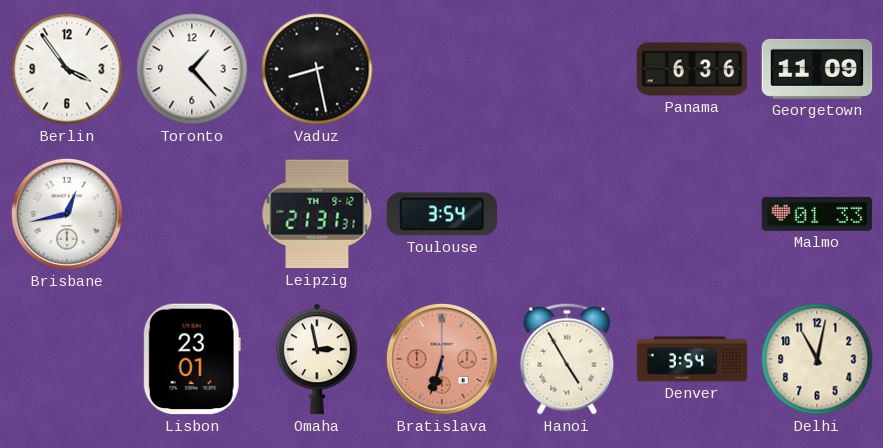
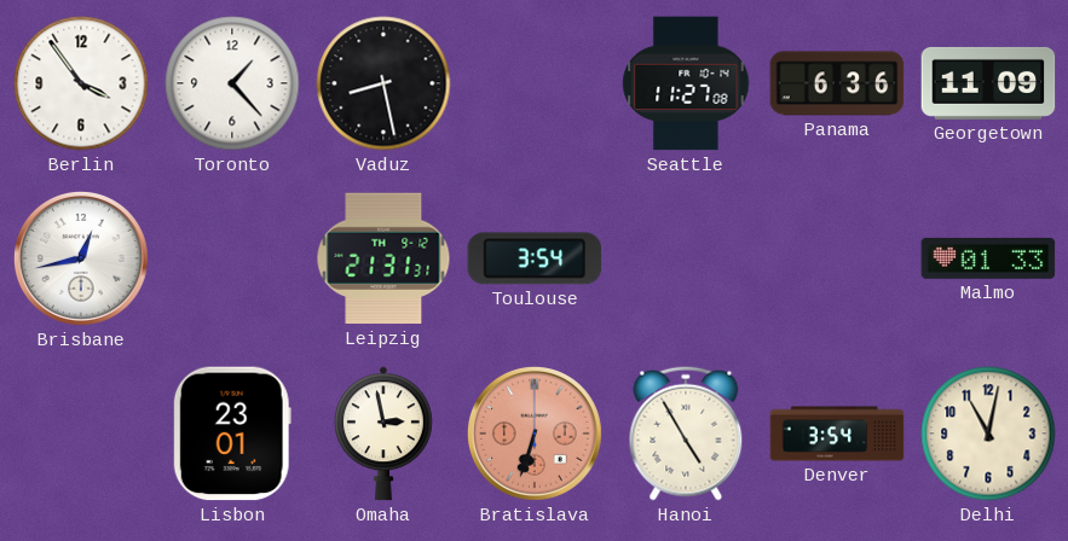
Seattle: none -> 11:27
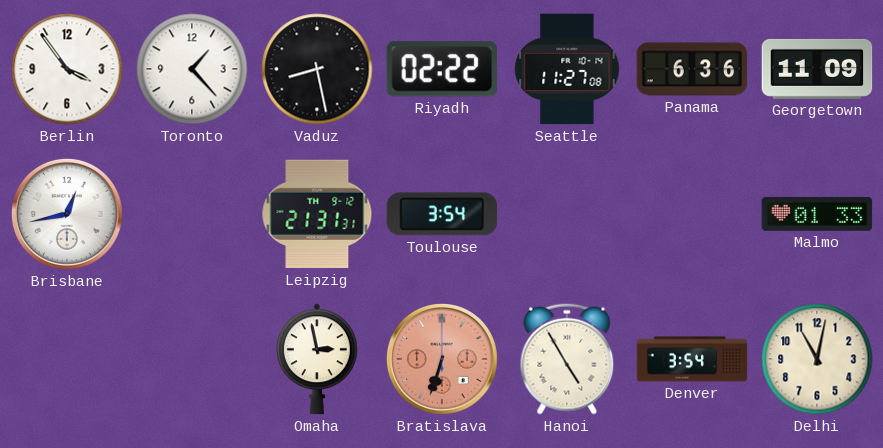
Riyadh: none -> 02:22
Lisbon: 23:01 -> none
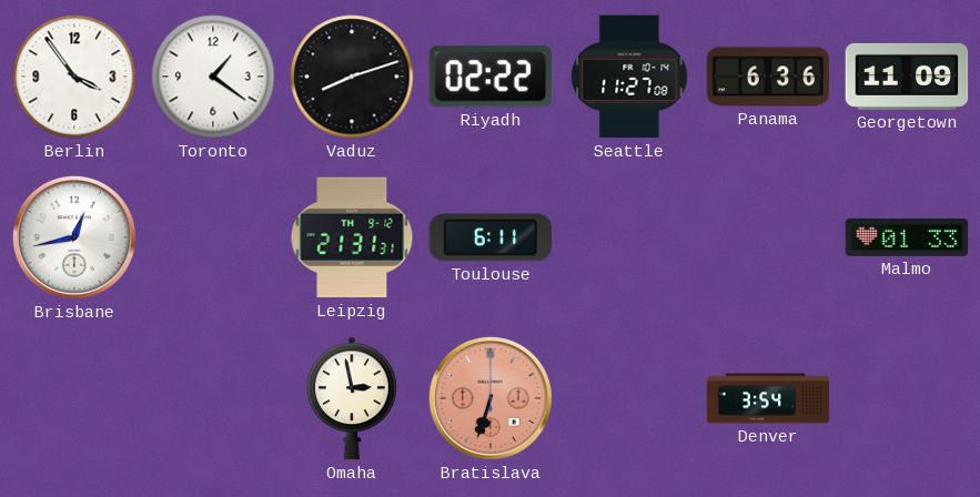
Toronto: 1:23 -> 1:21
Vaduz: 8:28 -> 8:12
Toulouse: 3:54 -> 6:11
Hanoi: 4:55 -> none
Delhi: 11:02 -> none
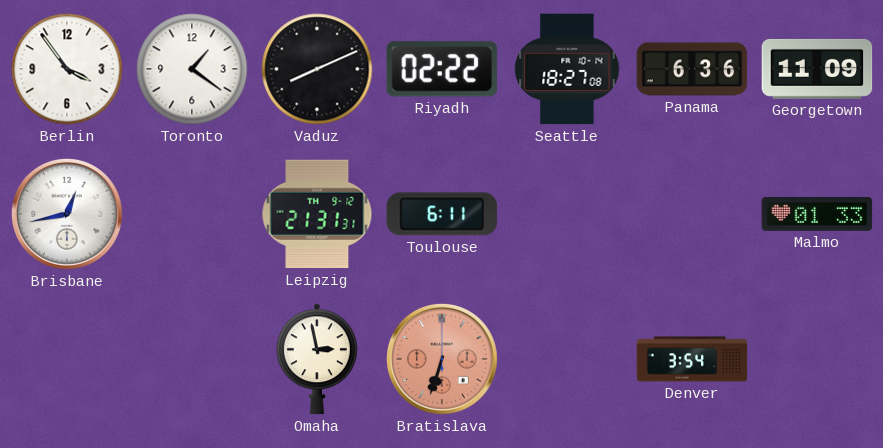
Vaduz: 8:12 -> 8:11
Seattle: 11:27 -> 18:27
